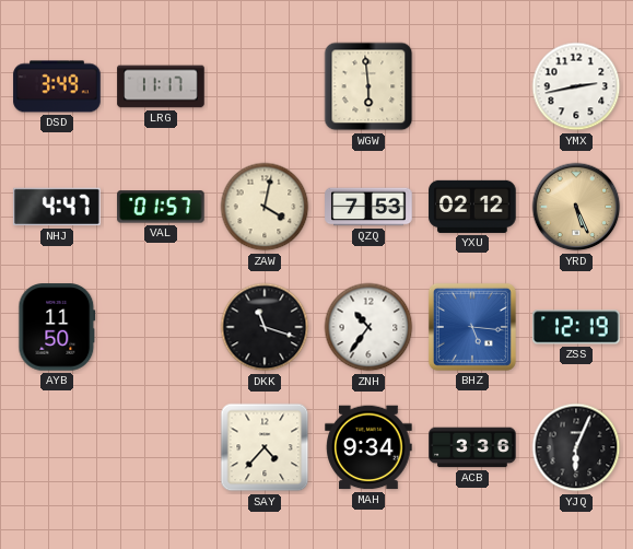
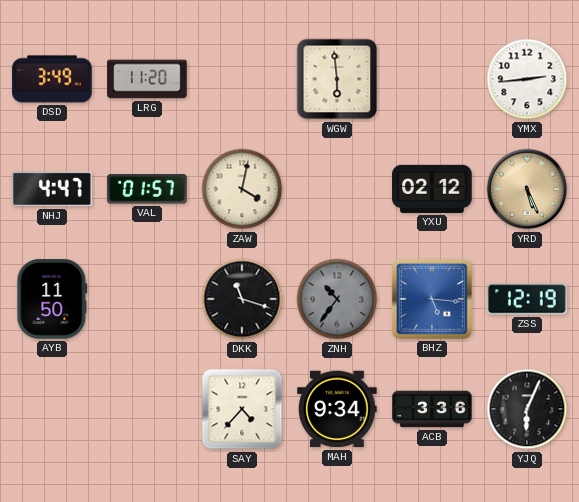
LRG: 11:17 -> 11:20
YMX: 2:43 -> 2:44
QZQ: 7:53 -> none
ZNH dial: white -> grey
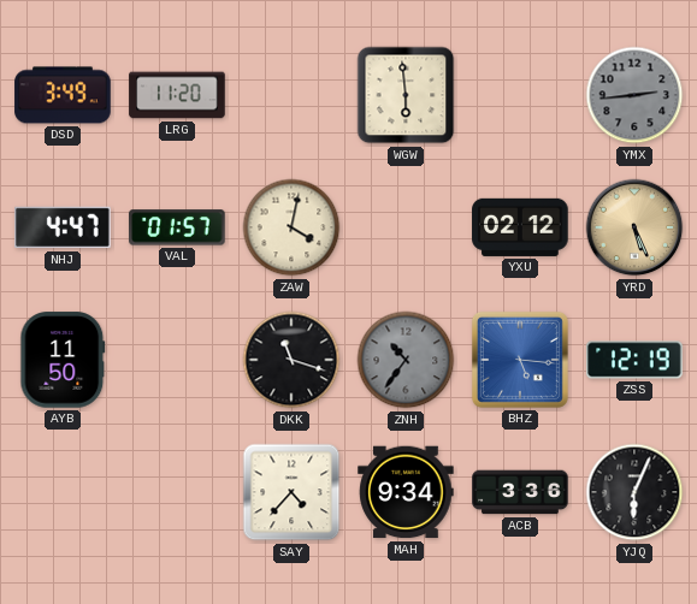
YMX dial: white -> grey
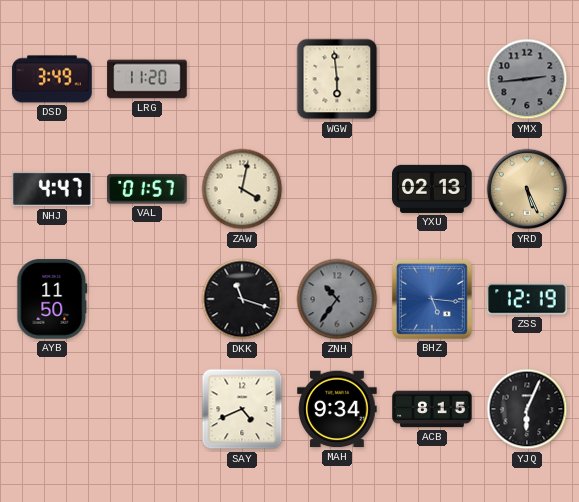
YXU: 02:12 -> 02:13
SAY: 4:37 -> 4:41
ACB: 3:36 -> 8:15
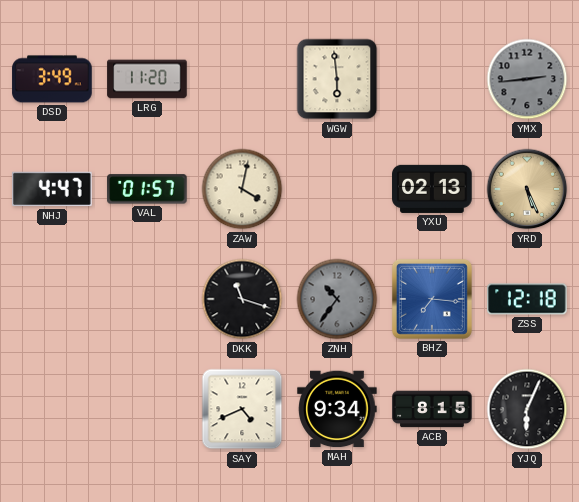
AYB: 11:50 -> none
BHZ: 5:16 -> 7:16
ZSS: 12:19 -> 12:18
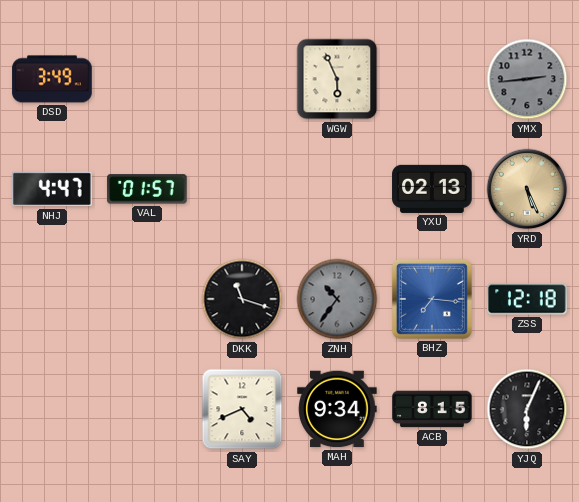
LRG: 11:20 -> none
WGW: 5:59 -> 5:56
ZAW: 4:02 -> none
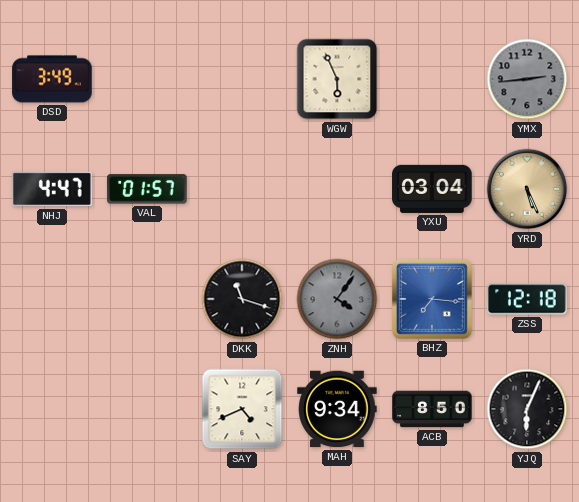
YXU: 02:13 -> 03:04
ZNH: 10:36 -> 4:06
ACB: 8:15 -> 8:50
